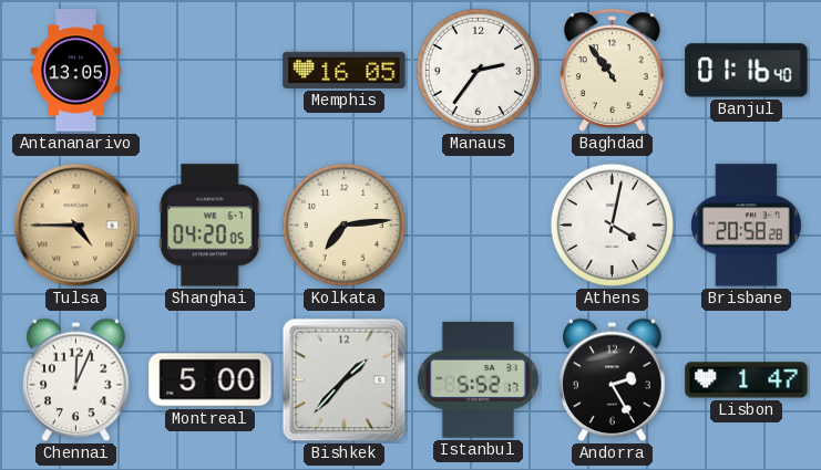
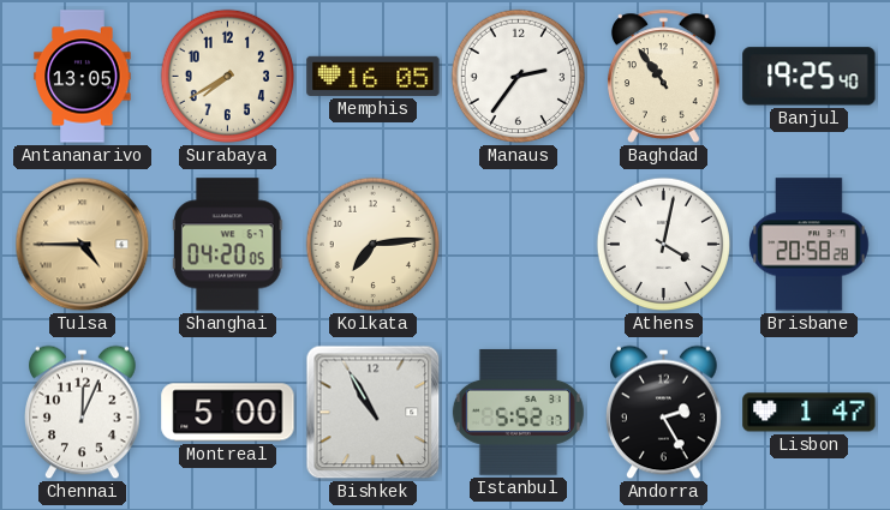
Surabaya: none -> 7:40
Banjul: 01:16 -> 19:25
Bishkek: 1:37 -> 10:55
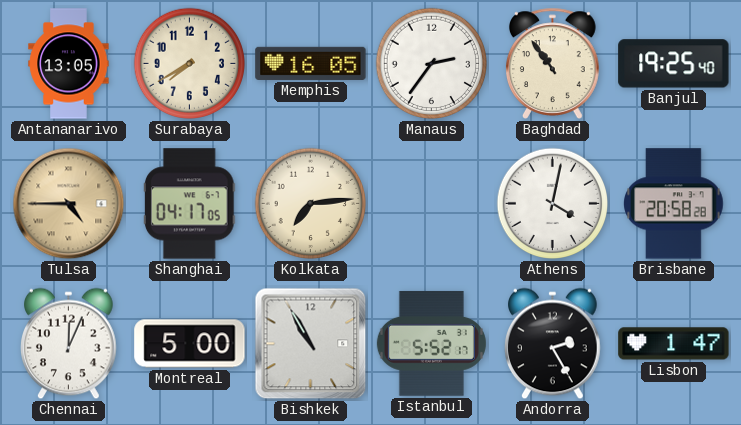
Shanghai: 04:20 -> 04:17
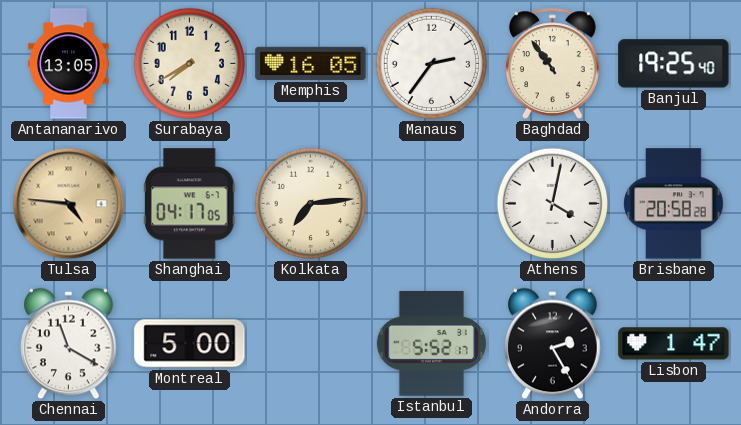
Tulsa: 4:45 -> 4:46
Chennai: 12:04 -> 11:20
Bishkek: 10:55 -> none
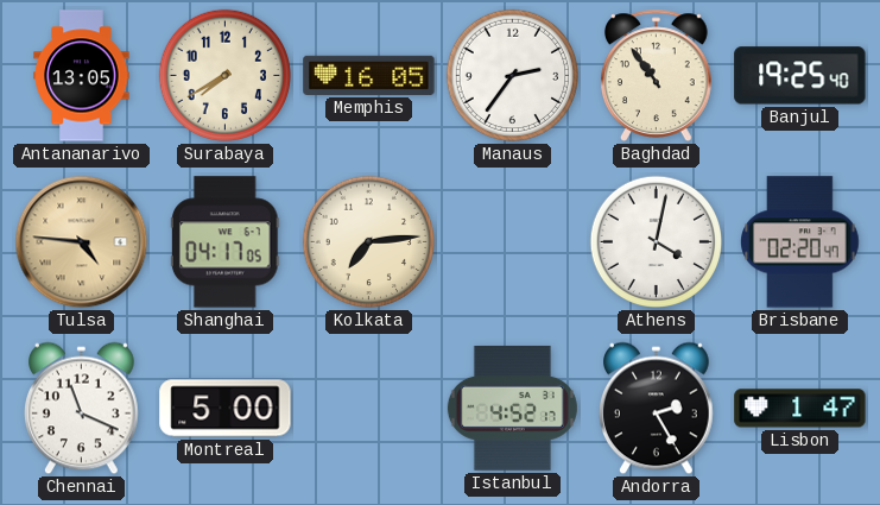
Brisbane: 20:58 -> 02:20
Chennai: 11:20 -> 11:19
Istanbul: 5:52 -> 4:52
